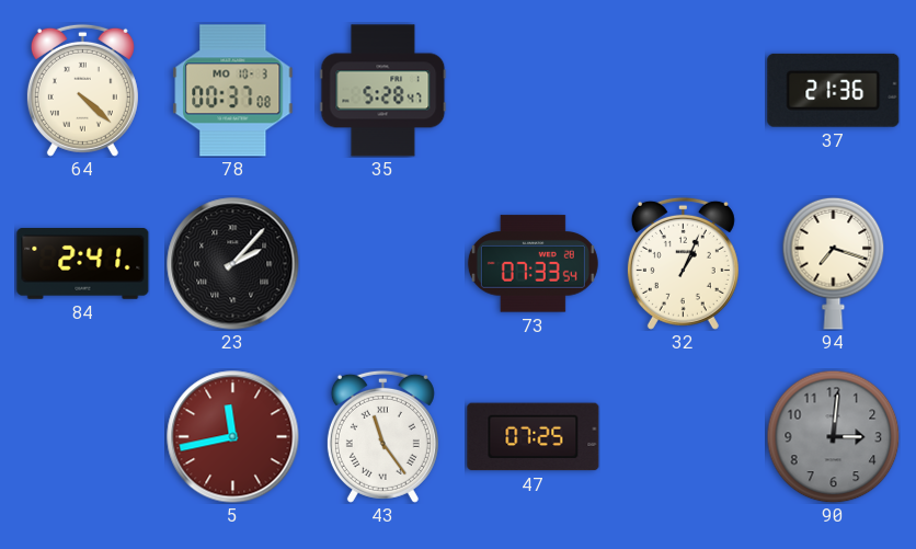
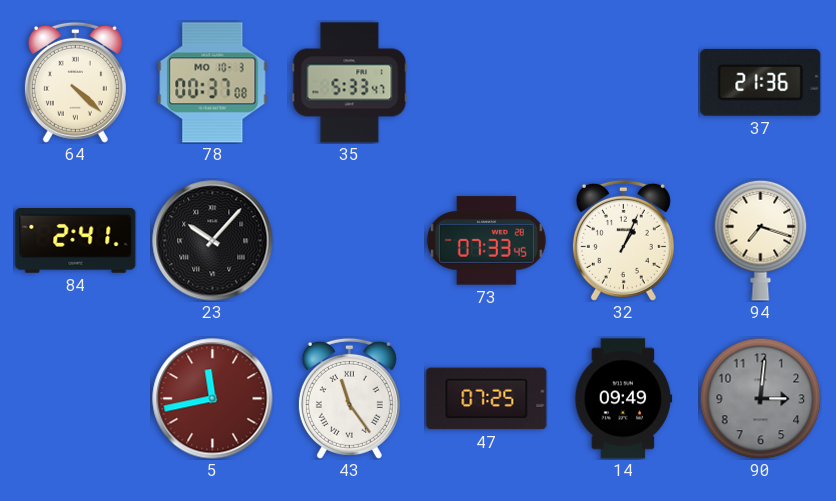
35: 5:28 -> 5:33
23: 2:07 -> 10:07
73: 07:33:54 -> 07:33:45
14: none -> 09:49
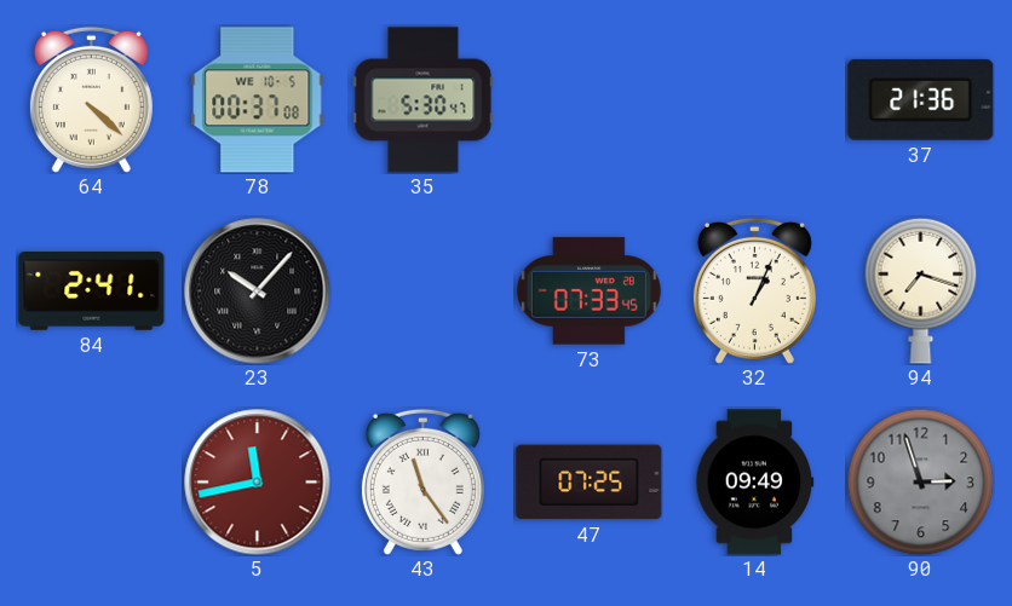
78 date: MO 10-3 -> WE 10-5
35: 5:33 -> 5:30
90: 3:01 -> 2:57
